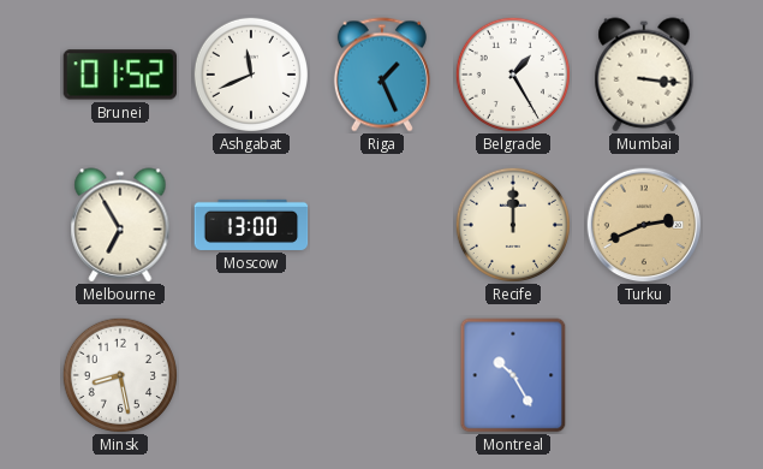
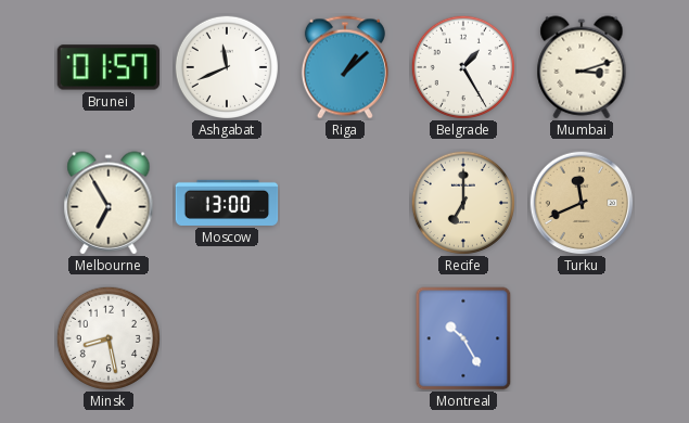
Brunei: 01:52 -> 01:57
Riga: 1:26 -> 1:08
Mumbai: 3:16 -> 3:12
Recife: 12:00 -> 7:00
Turku: 2:41 -> 11:41
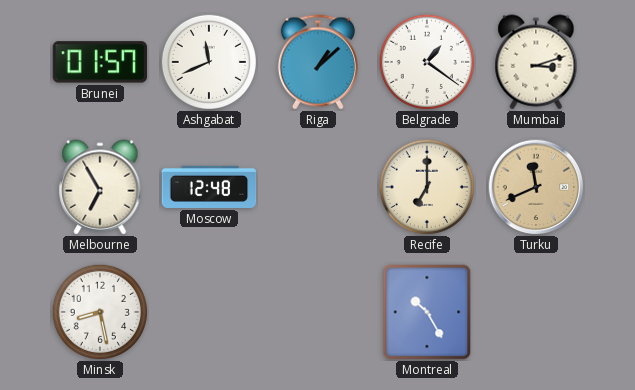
Belgrade: 1:25 -> 1:21
Moscow: 13:00 -> 12:48
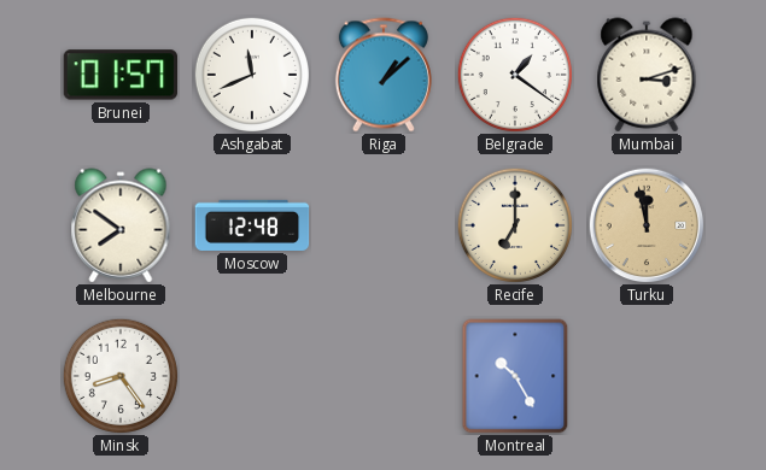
Melbourne: 6:55 -> 7:51
Turku: 11:41 -> 11:58
Minsk: 8:28 -> 8:24
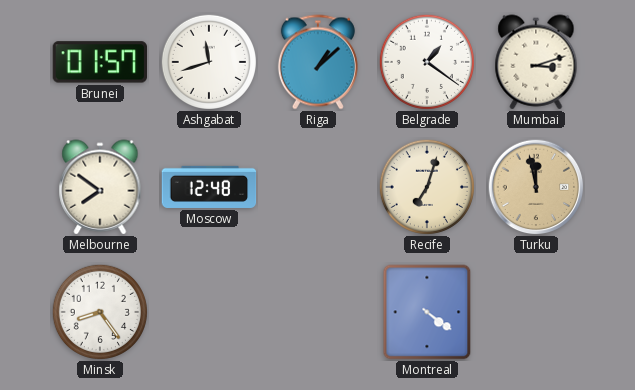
Ashgabat: 11:41 -> 11:42
Recife: 7:00 -> 7:03
Montreal: 10:25 -> 4:21
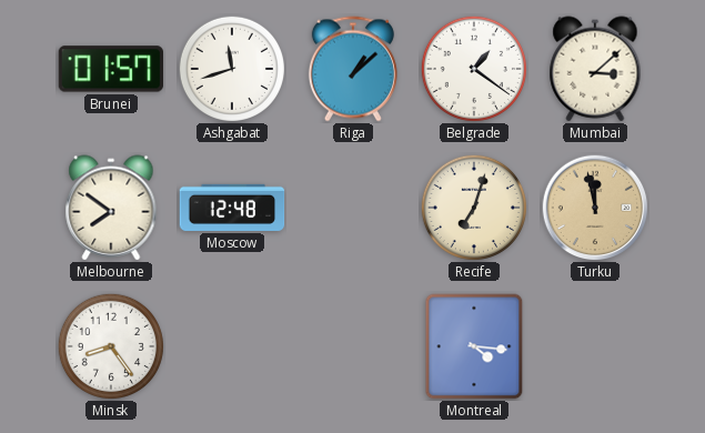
Mumbai: 3:12 -> 3:08
Montreal: 4:21 -> 4:16
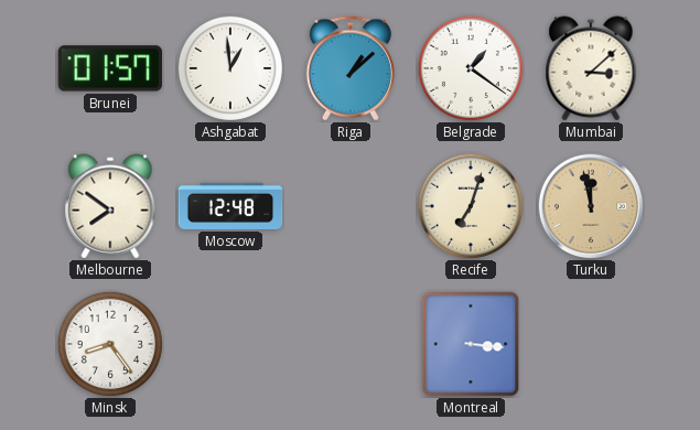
Ashgabat: 11:42 -> 12:59
Montreal: 4:16 -> 3:16
